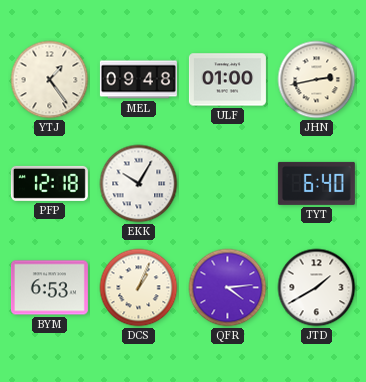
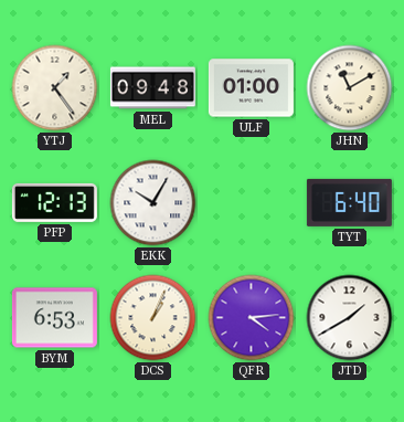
JHN: 2:43 -> 11:10
PFP: 12:18 -> 12:13
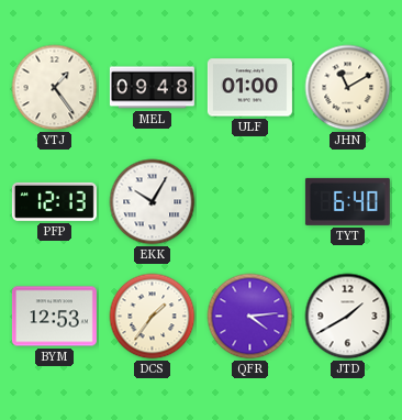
BYM: 6:53 -> 12:53
DCS: 1:04 -> 1:36
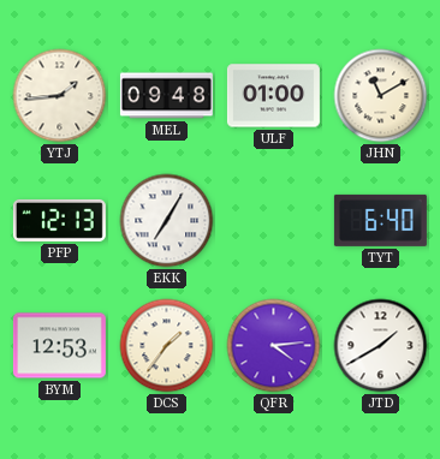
YTJ: 1:24 -> 1:44
EKK: 10:05 -> 7:05
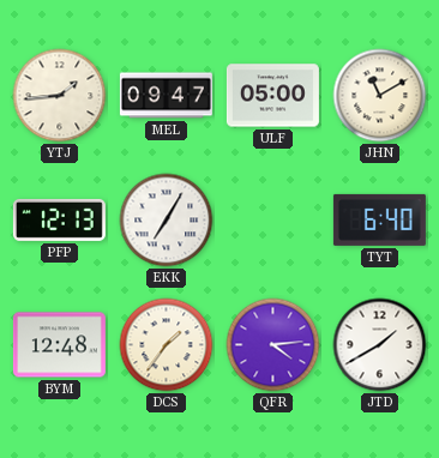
MEL: 09:48 -> 09:47
ULF: 01:00 -> 05:00
BYM: 12:53 -> 12:48
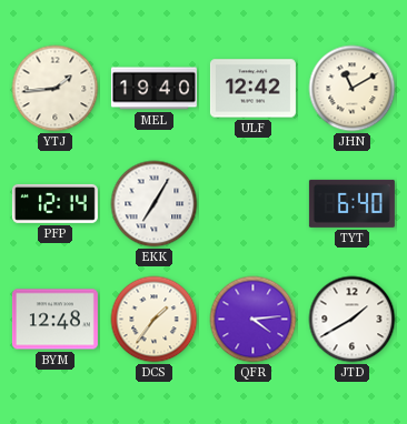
MEL: 09:47 -> 19:40
ULF: 05:00 -> 12:42
PFP: 12:13 -> 12:14
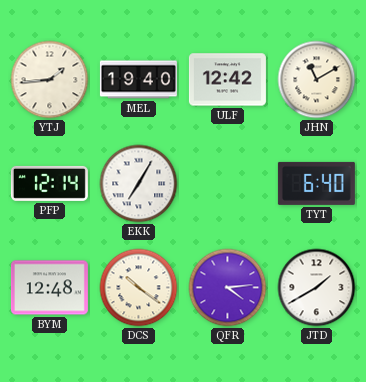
DCS: 1:36 -> 10:21
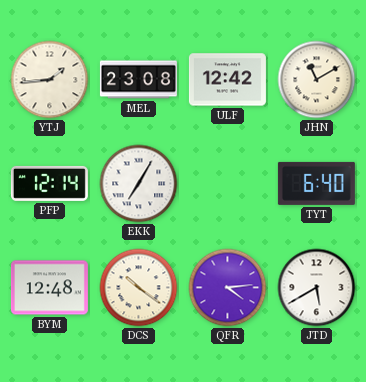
MEL: 19:40 -> 23:08
JTD: 1:40 -> 5:40
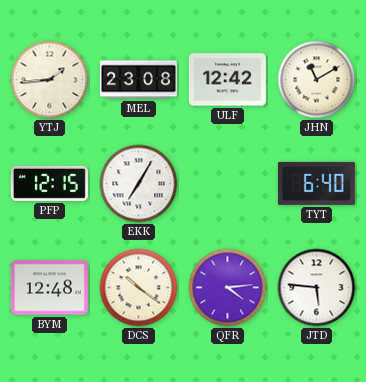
PFP: 12:14 -> 12:15
JTD: 5:40 -> 5:46
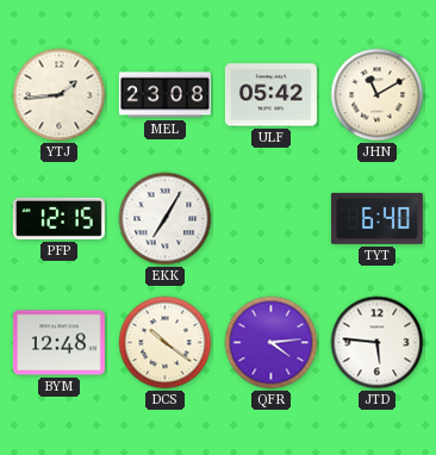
ULF: 12:42 -> 05:42
